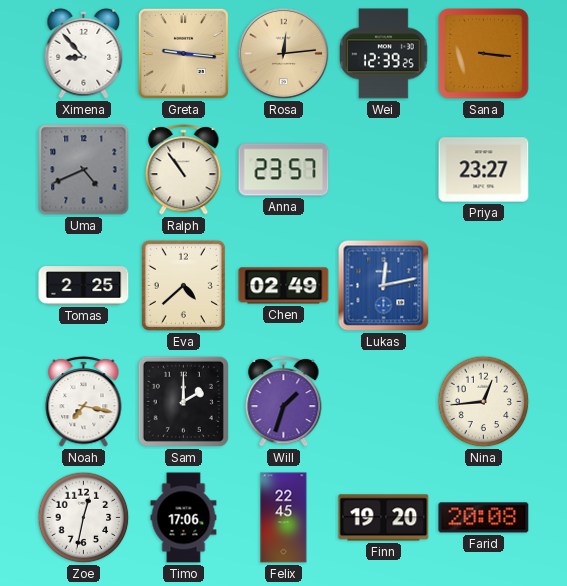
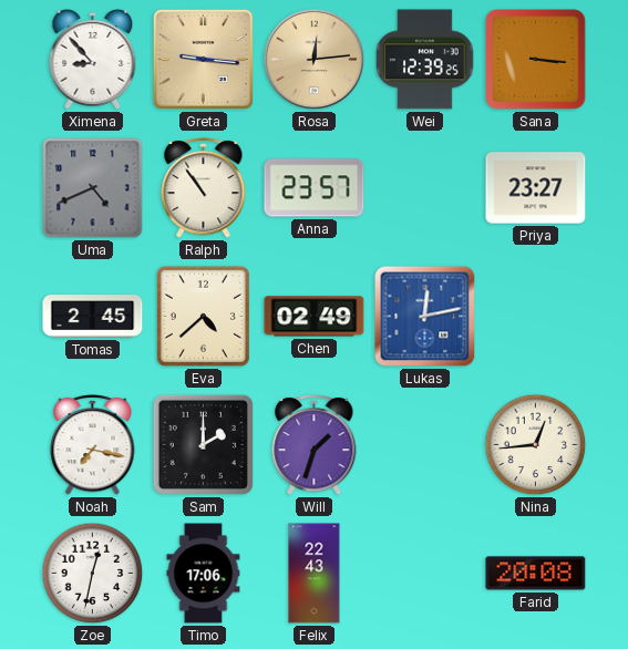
Tomas: 2:25 -> 2:45
Felix: 22:45 -> 22:43
Finn: 19:20 -> none
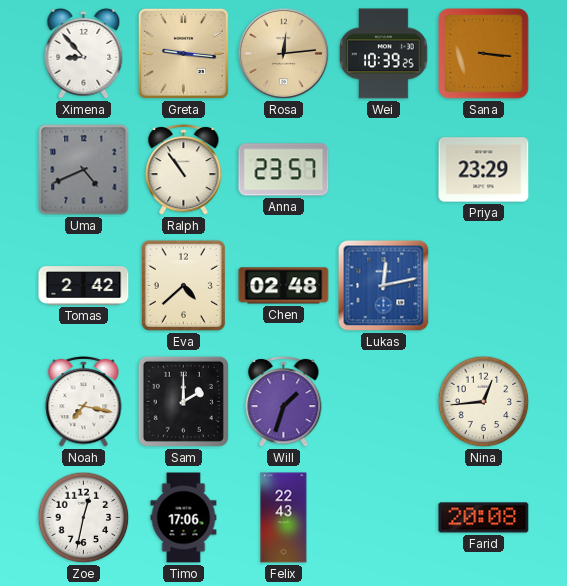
Wei: 12:39 -> 10:39
Priya: 23:27 -> 23:29
Tomas: 2:45 -> 2:42
Chen: 02:49 -> 02:48
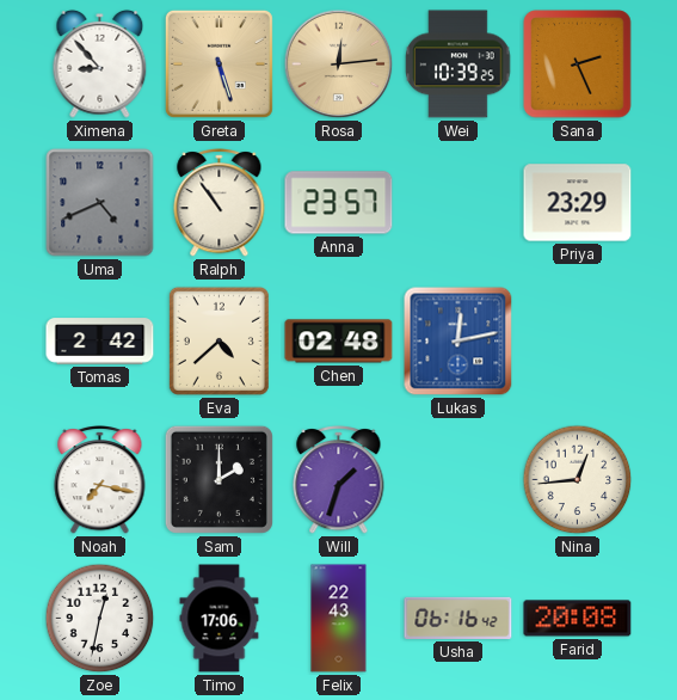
Greta: 9:16 -> 5:27
Sana: 3:16 -> 2:26
Usha: none -> 06:16
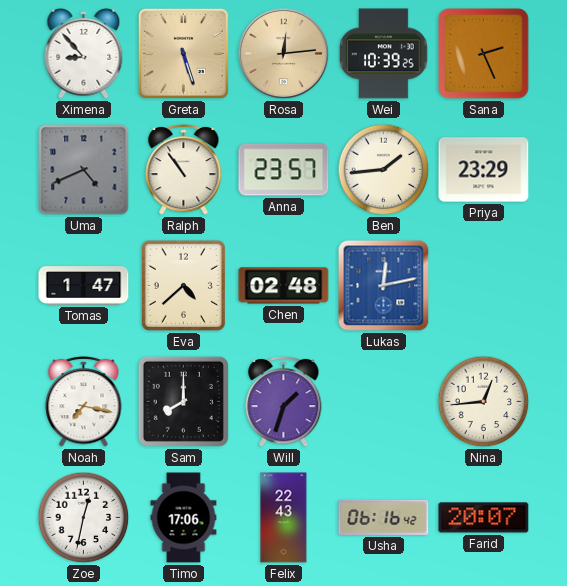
Ben: none -> 1:44
Tomas: 2:42 -> 1:47
Sam: 2:00 -> 8:00
Farid: 20:08 -> 20:07
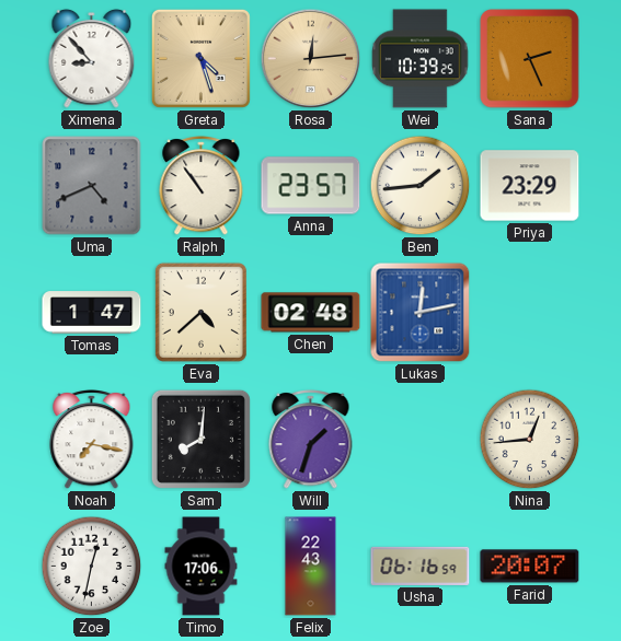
Greta: 5:27 -> 4:27
Sam: 8:00 -> 8:01
Usha: 06:16:42 -> 06:16:59
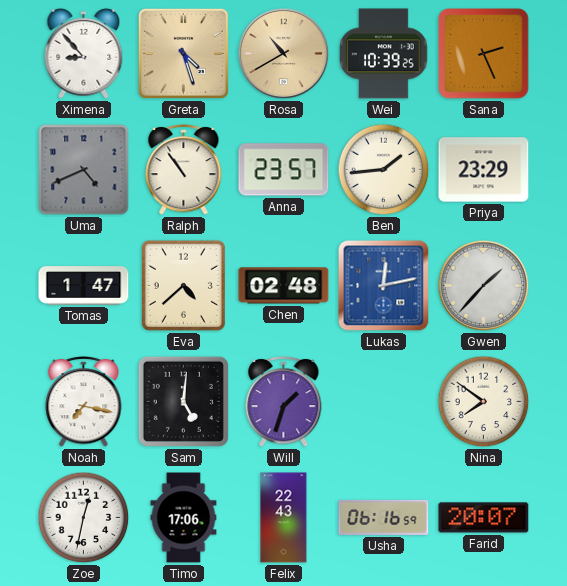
Rosa: 12:14 -> 10:40
Gwen: none -> 1:37
Sam: 8:01 -> 5:01
Nina: 12:44 -> 7:51
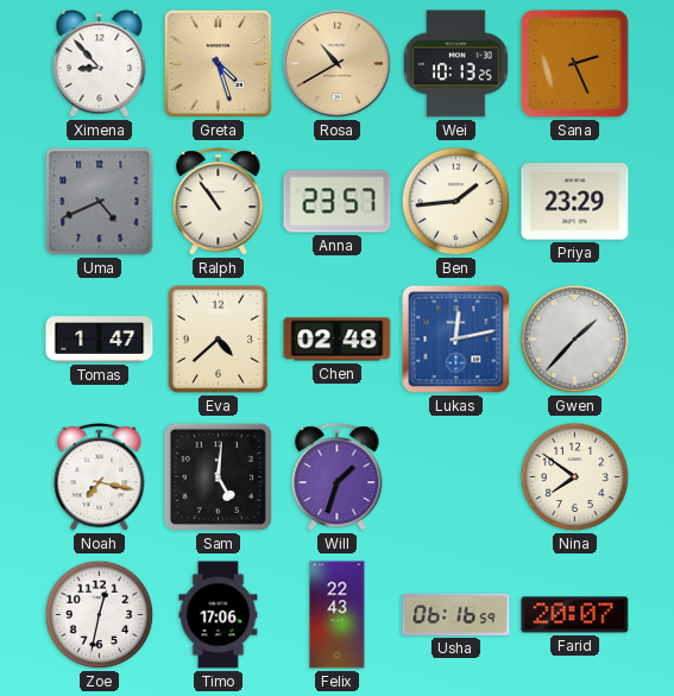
Wei: 10:39 -> 10:13
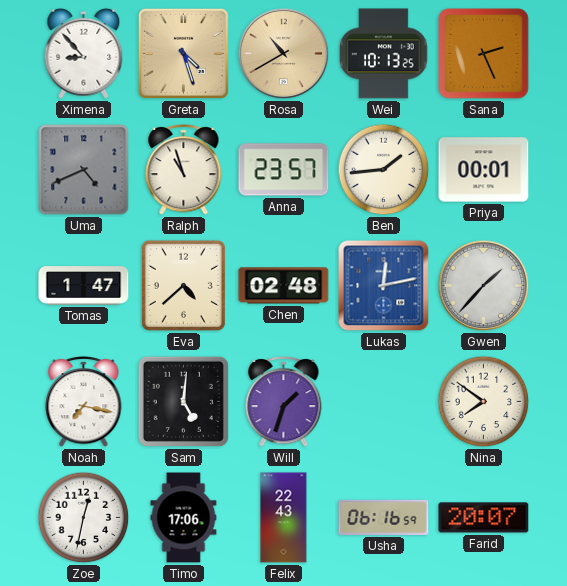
Ralph: 10:54 -> 10:57
Priya: 23:29 -> 00:01
